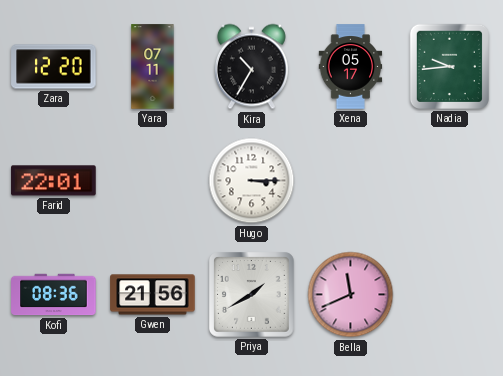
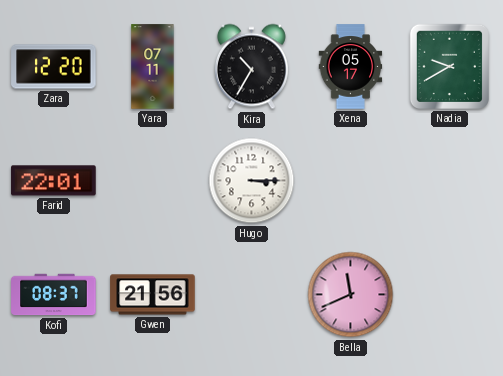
Nadia: 9:44 -> 9:40
Kofi: 08:36 -> 08:37
Priya: 1:40 -> none
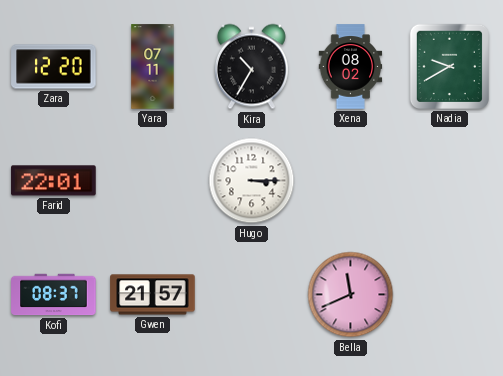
Xena: 05:17 -> 08:02
Gwen: 21:56 -> 21:57
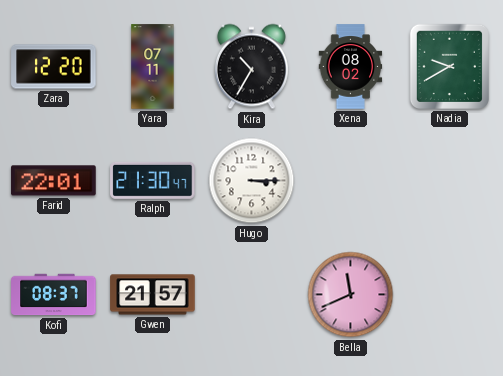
Ralph: none -> 21:30
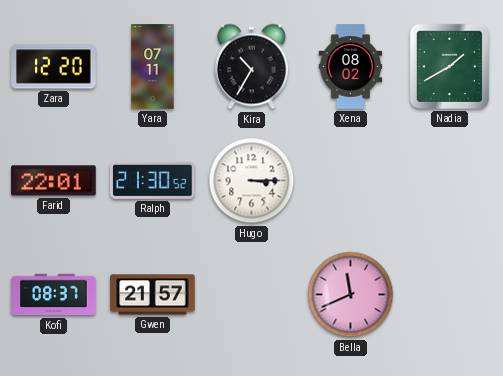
Nadia: 9:40 -> 1:40
Ralph: 21:30:47 -> 21:30:52
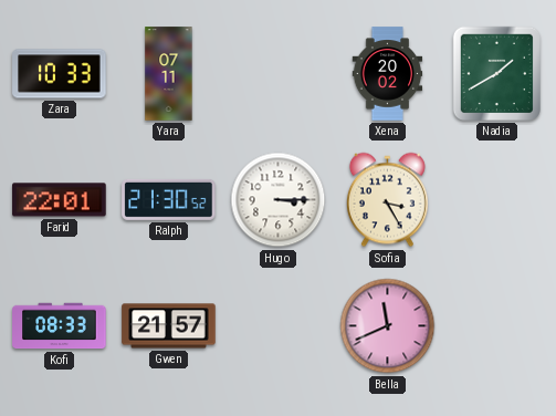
Zara: 12:20 -> 10:33
Kira: 10:35 -> none
Xena: 08:02 -> 20:02
Sofia: none -> 3:25
Kofi: 08:37 -> 08:33
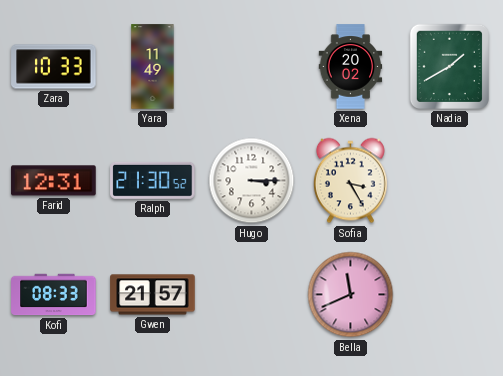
Yara: 07:11 -> 11:49
Farid: 22:01 -> 12:31
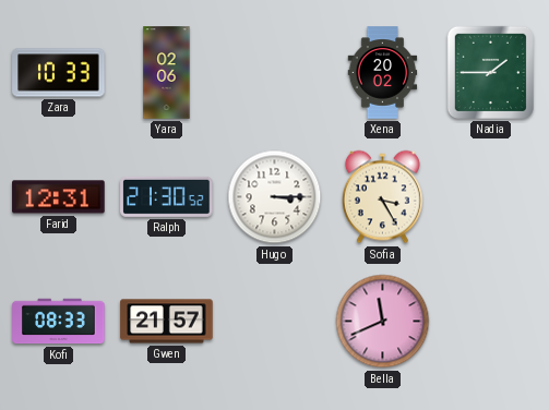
Yara: 11:49 -> 02:06
Nadia: 1:40 -> 1:45
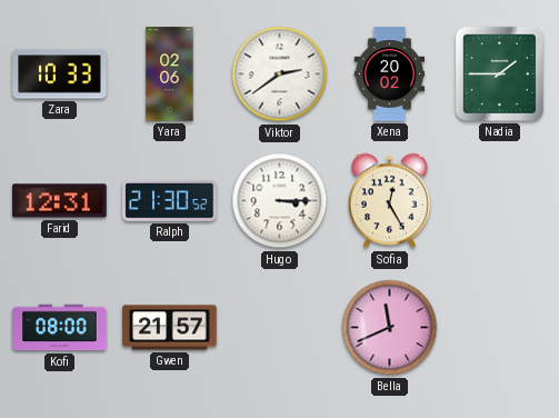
Viktor: none -> 2:39
Sofia: 3:25 -> 12:25
Kofi: 08:33 -> 08:00
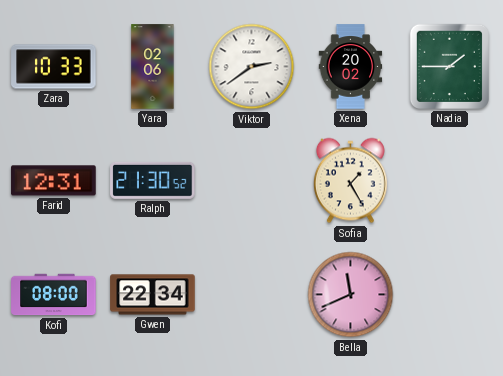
Hugo: 3:15 -> none
Sofia: 12:25 -> 1:25
Gwen: 21:57 -> 22:34
